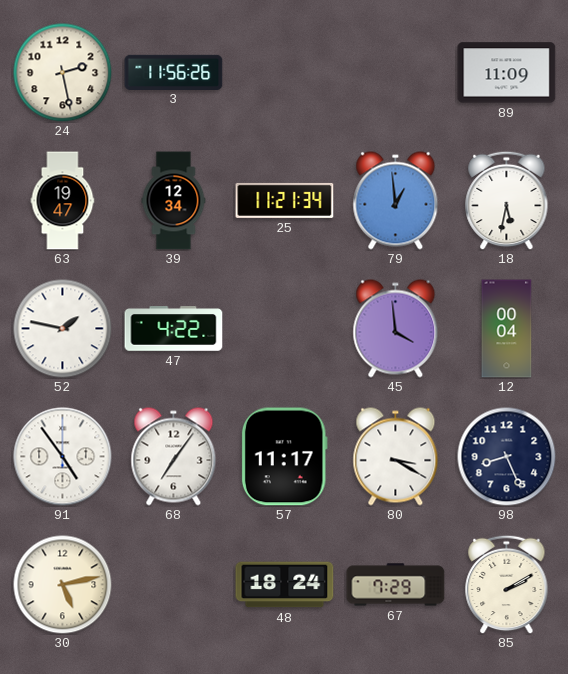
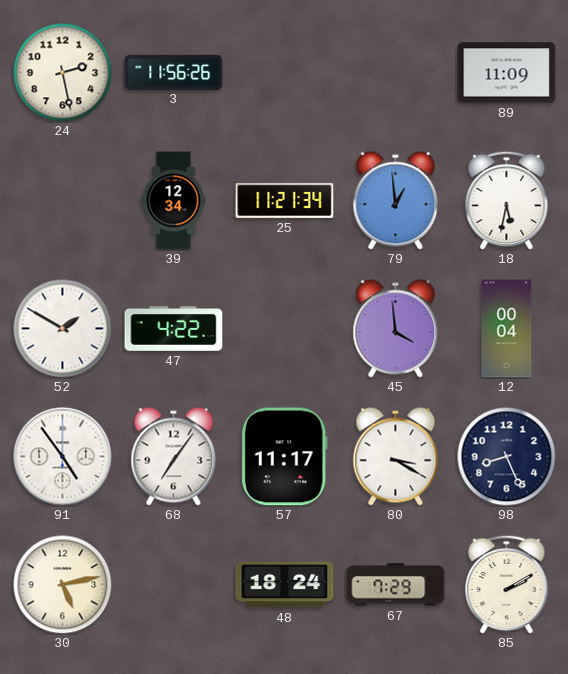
63: 19:47 -> none
52: 1:47 -> 1:50
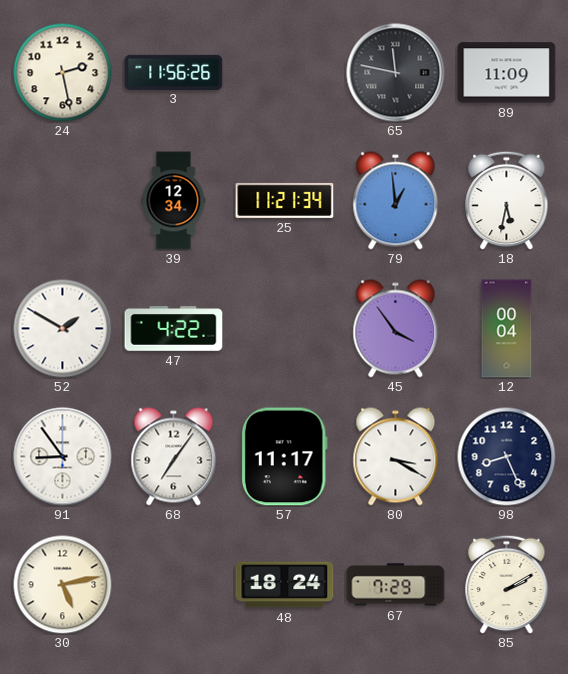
65: none -> 11:47
45: 3:59 -> 3:54
91: 4:54 -> 8:54
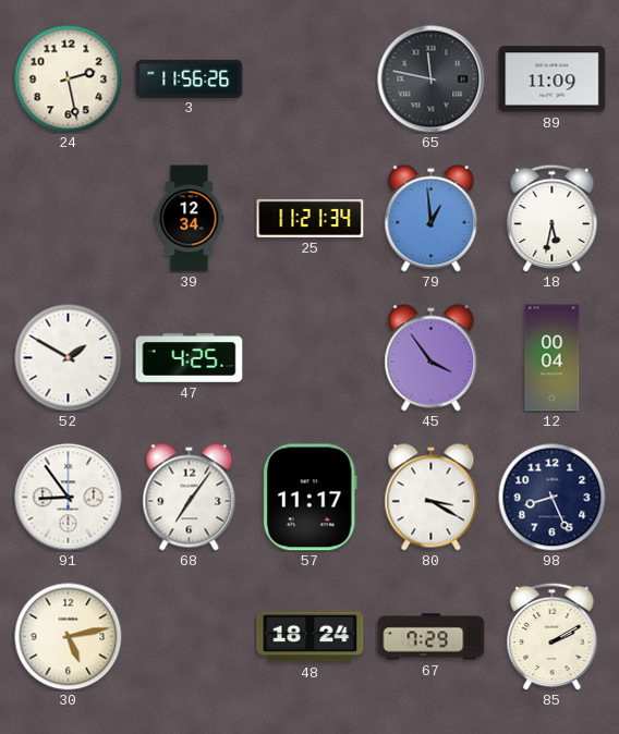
47: 4:22 -> 4:25
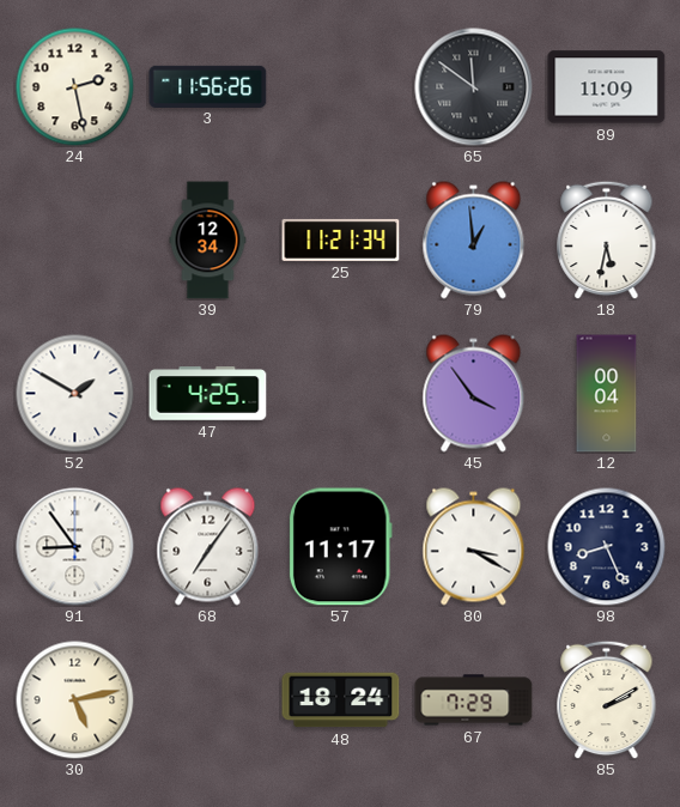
65: 11:47 -> 11:51
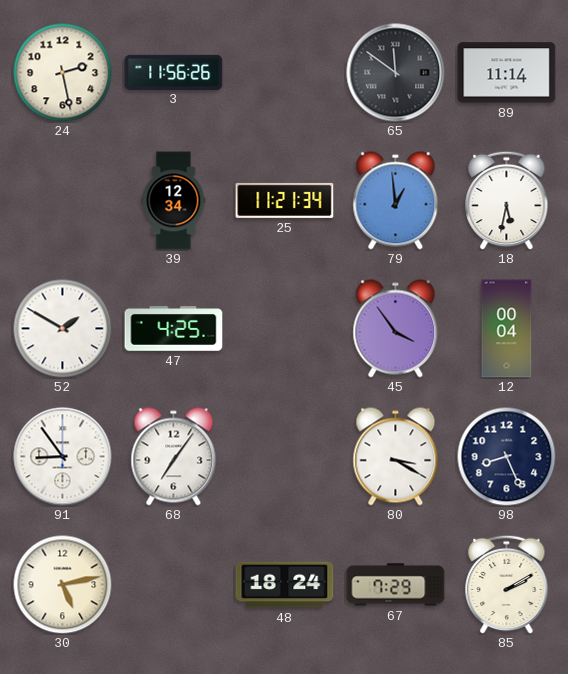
89: 11:09 -> 11:14
57: 11:17 -> none
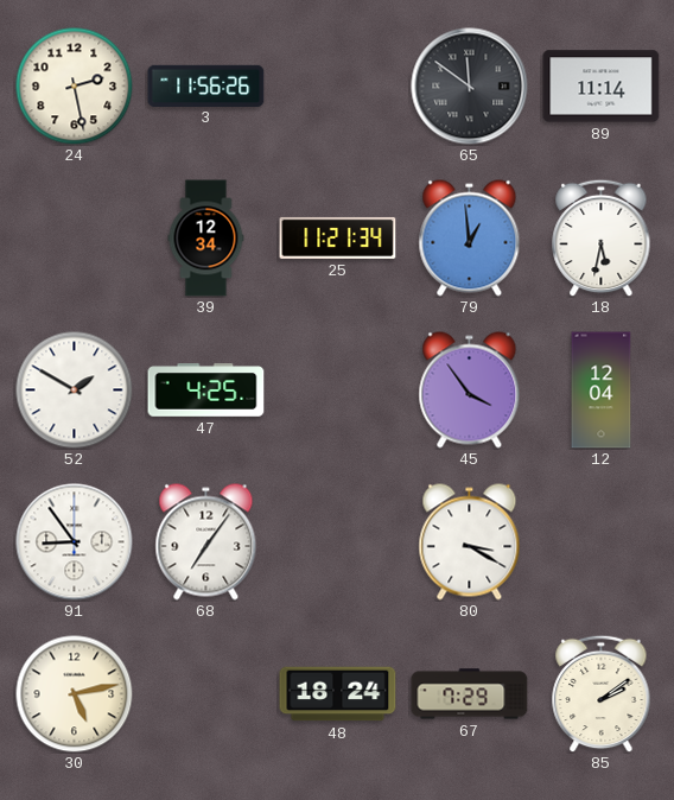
12: 00:04 -> 12:04
98: 8:26 -> none
85: 2:10 -> 2:09
